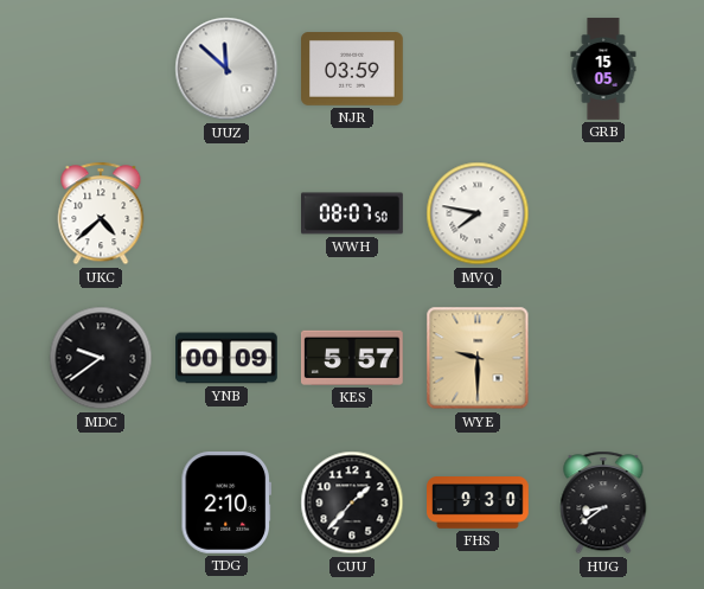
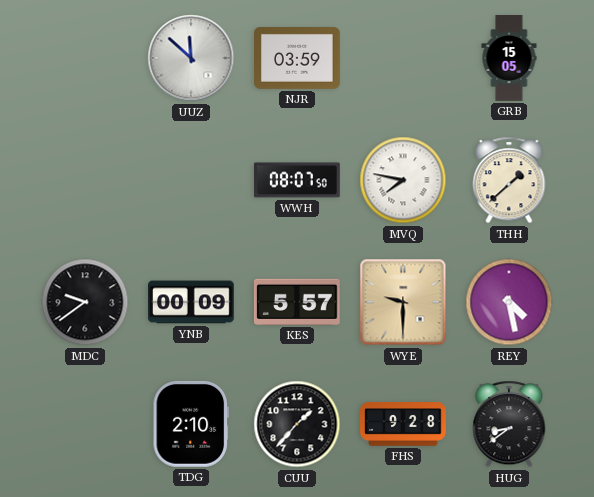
UKC: 4:38 -> none
THH: none -> 1:38
REY: none -> 4:28
FHS: 9:30 -> 9:28
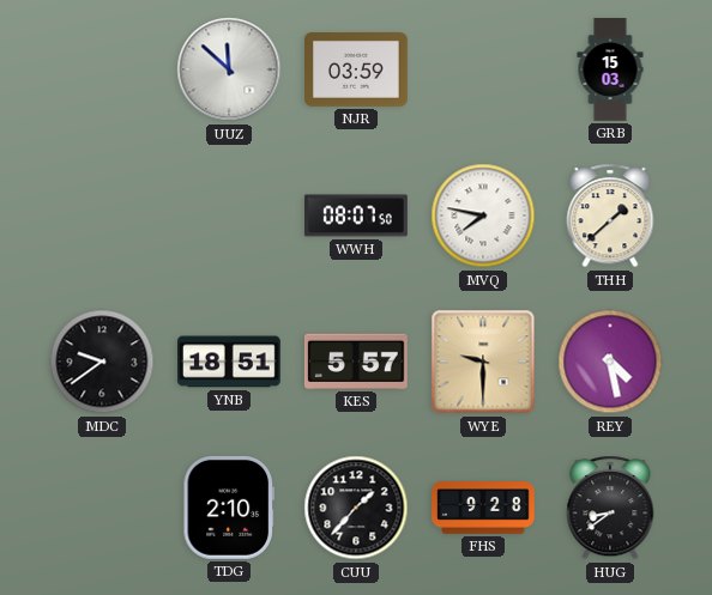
GRB: 15:05 -> 15:03
YNB: 00:09 -> 18:51
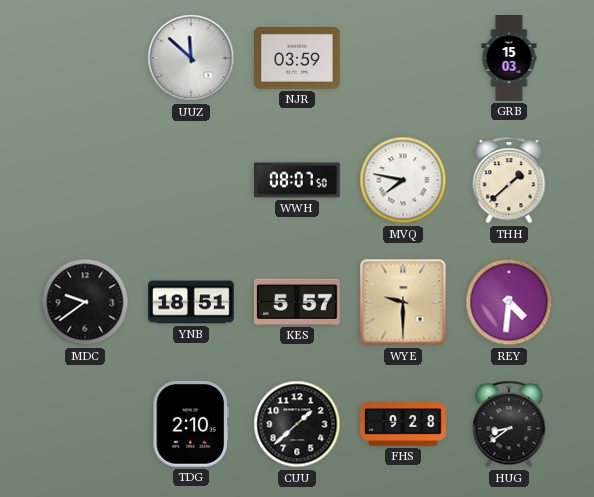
REY: 4:28 -> 4:31
CUU: 1:37 -> 1:38
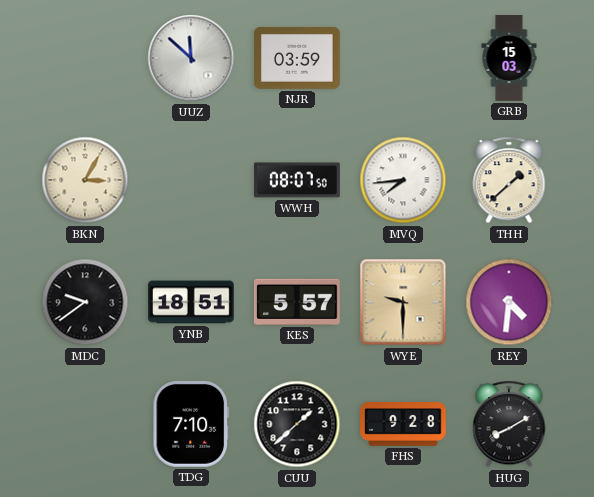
BKN: none -> 3:05
MVQ: 7:47 -> 7:44
TDG: 2:10 -> 7:10
HUG: 8:39 -> 8:10
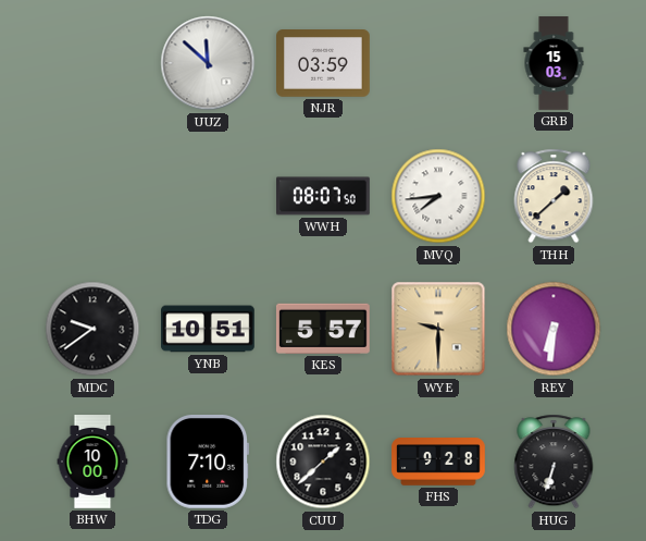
BKN: 3:05 -> none
YNB: 18:51 -> 10:51
REY: 4:31 -> 6:31
BHW: none -> 10:00
HUG: 8:10 -> 6:33
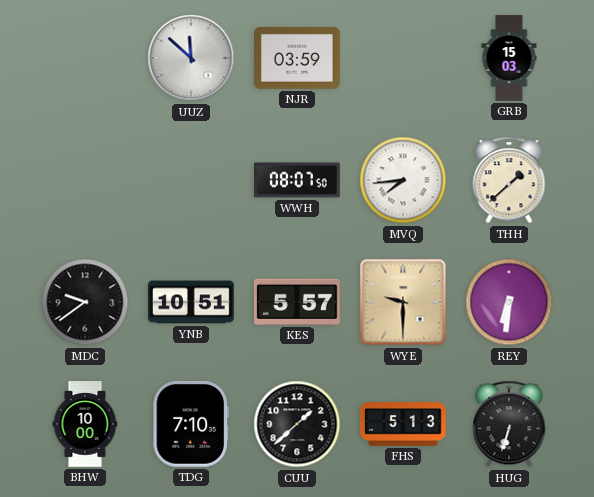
FHS: 9:28 -> 5:13
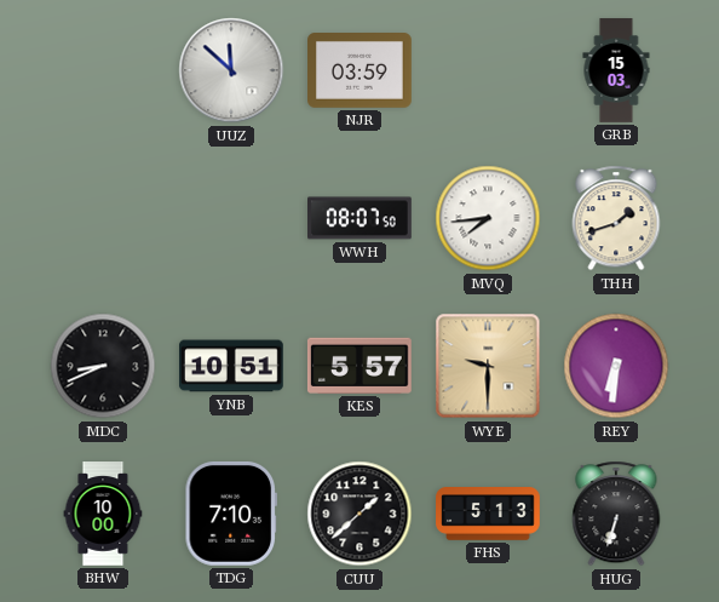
THH: 1:38 -> 1:42
MDC: 9:39 -> 8:41
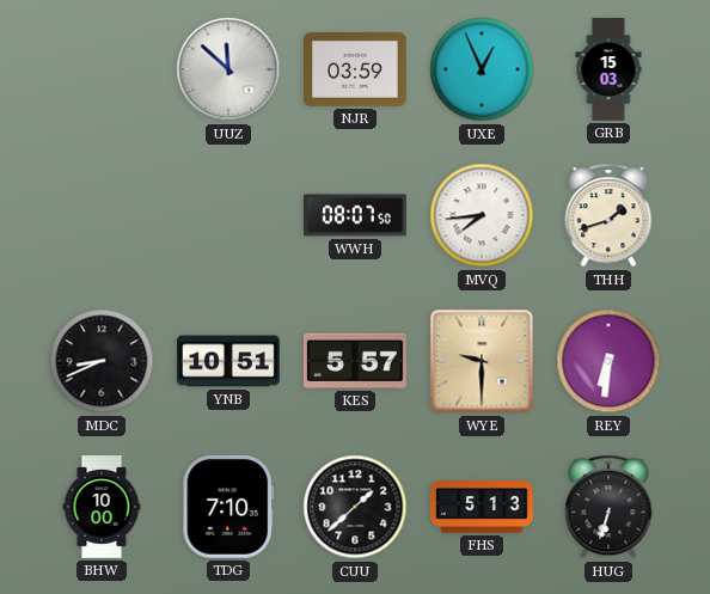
UXE: none -> 12:56
